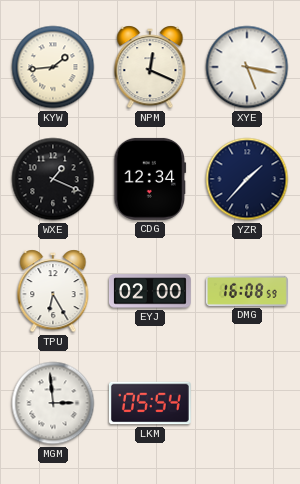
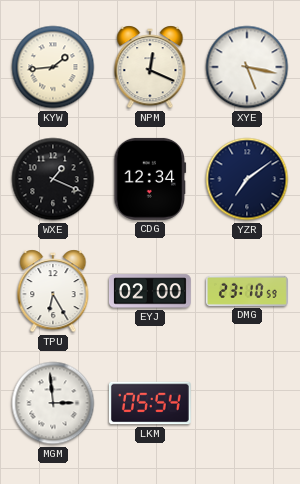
YZR: 1:37 -> 7:09
DMG: 16:08 -> 23:10
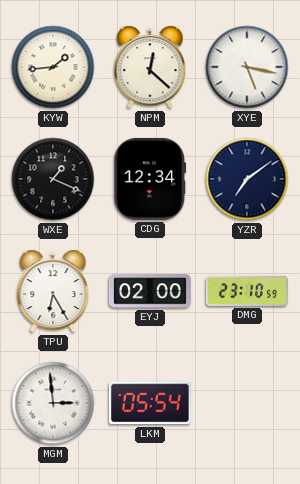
NPM: 12:19 -> 12:22
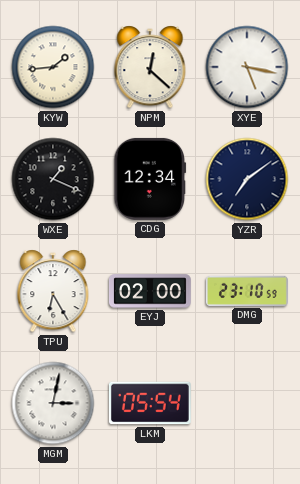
MGM: 2:59 -> 3:02
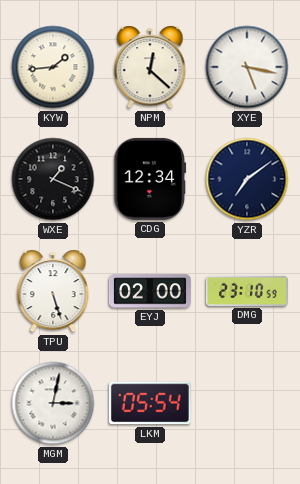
TPU: 6:25 -> 5:27
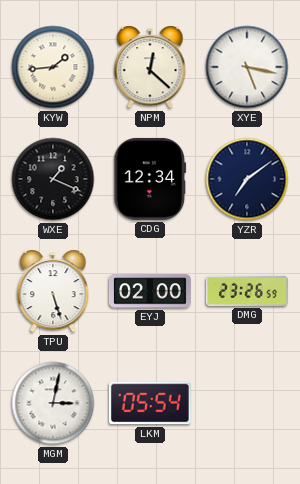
DMG: 23:10 -> 23:26
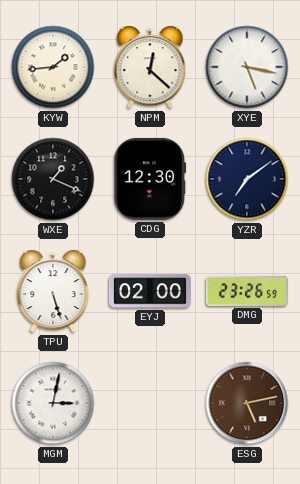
CDG: 12:34 -> 12:30
LKM: 05:54 -> none
ESG: none -> 5:13
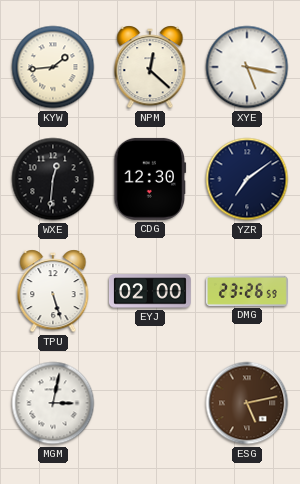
WXE: 1:19 -> 12:31
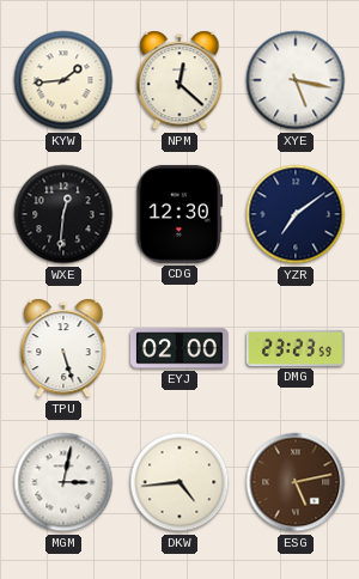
DMG: 23:26 -> 23:23
DKW: none -> 4:44
